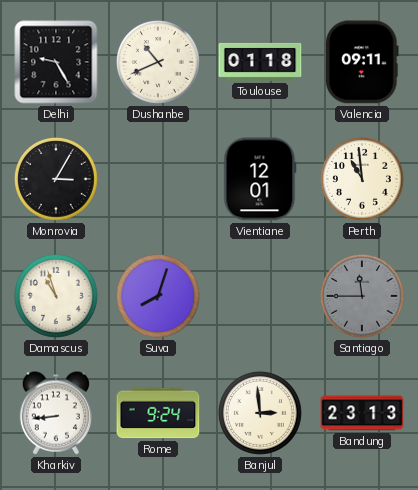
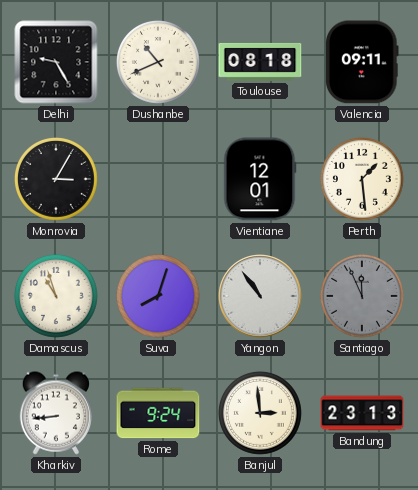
Toulouse: 01:18 -> 08:18
Perth: 10:59 -> 1:29
Yangon: none -> 10:54
Santiago: 11:45 -> 11:56
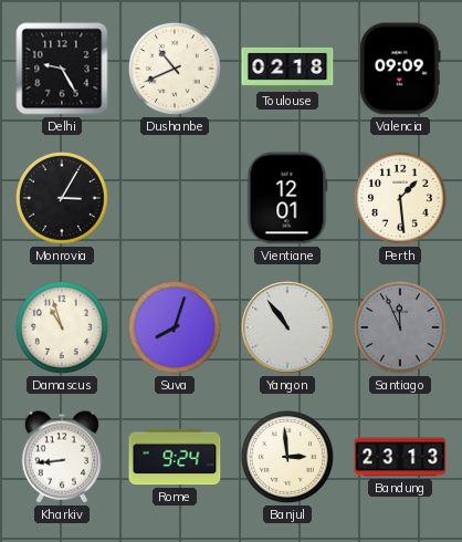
Toulouse: 08:18 -> 02:18
Valencia: 09:11 -> 09:09
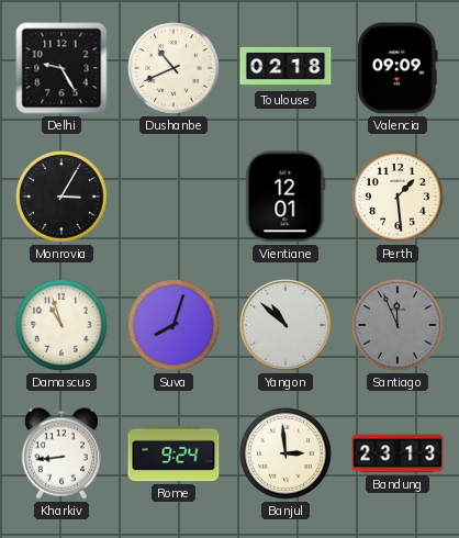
Yangon: 10:54 -> 10:52
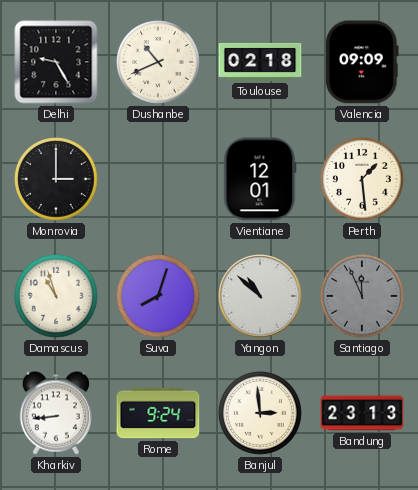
Monrovia: 3:05 -> 3:00
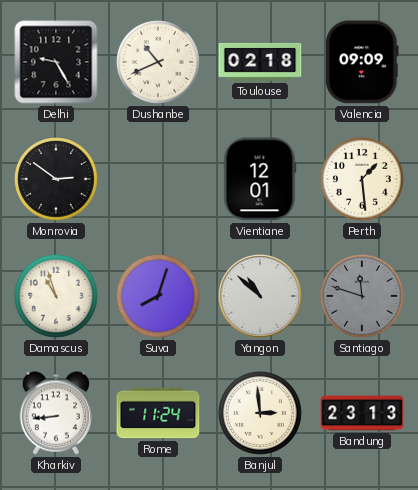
Monrovia: 3:00 -> 2:51
Santiago: 11:56 -> 11:48
Rome: 9:24 -> 11:24
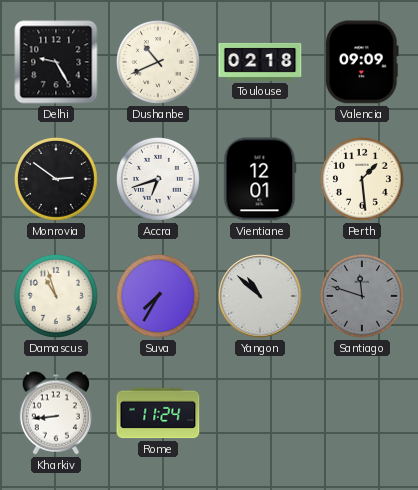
Accra: none -> 6:42
Suva: 8:03 -> 7:35
Banjul: 2:59 -> none
Bandung: 23:13 -> none
